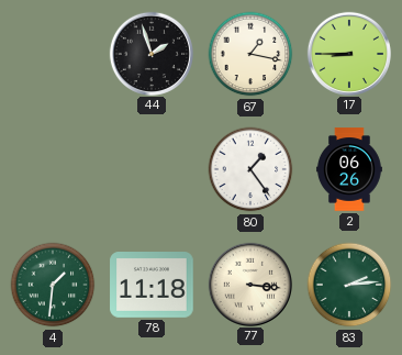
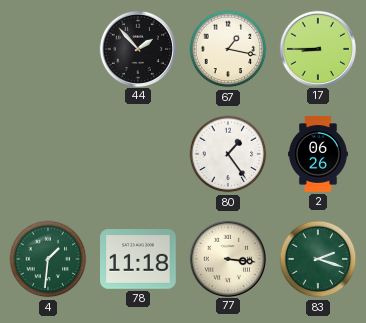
44: 1:57 -> 1:53
83: 2:14 -> 2:18
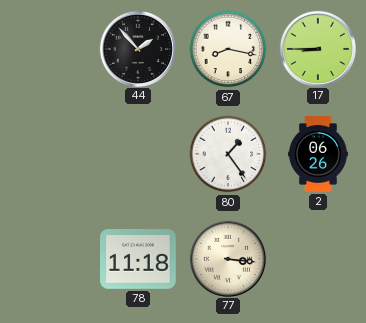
67: 1:17 -> 8:17
4: 1:31 -> none
83: 2:18 -> none
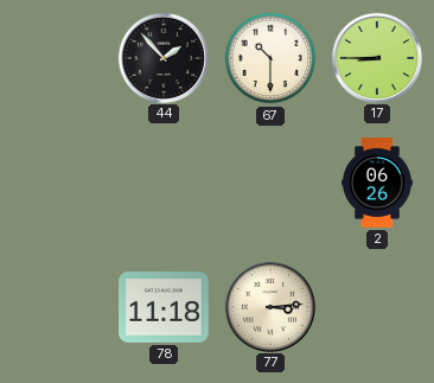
67: 8:17 -> 10:30
80: 1:24 -> none
77: 3:16 -> 3:14
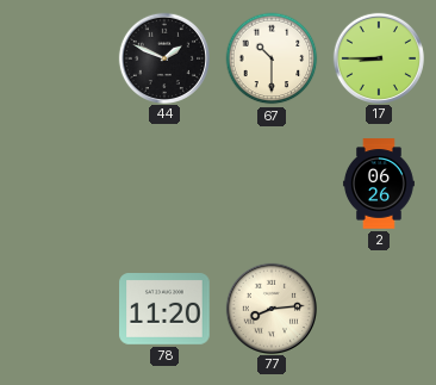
44: 1:53 -> 1:49
78: 11:18 -> 11:20
77: 3:14 -> 8:14
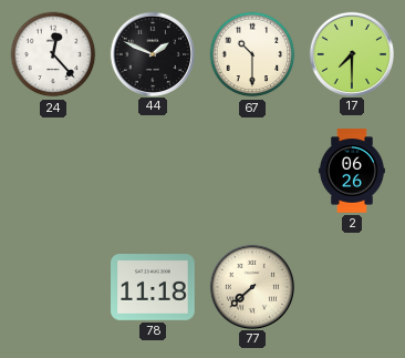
24: none -> 12:23
17: 8:45 -> 7:30
78: 11:20 -> 11:18
77: 8:14 -> 7:38
